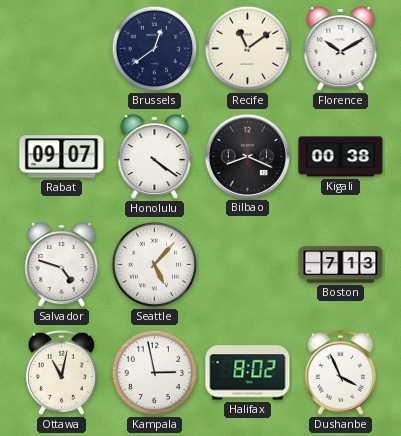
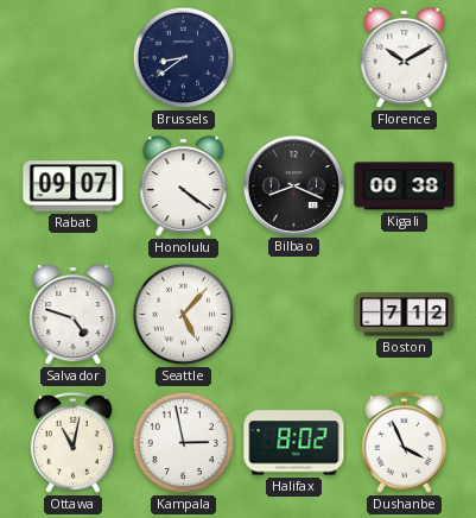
Brussels: 12:39 -> 8:39
Recife: 11:09 -> none
Boston: 7:13 -> 7:12
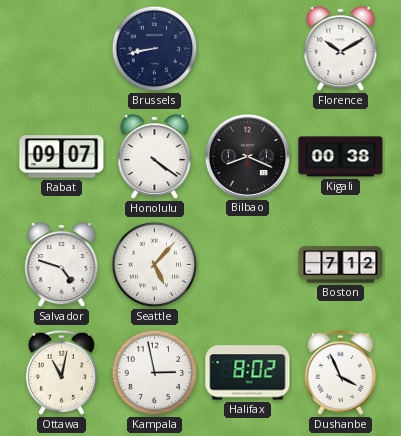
Brussels: 8:39 -> 8:43
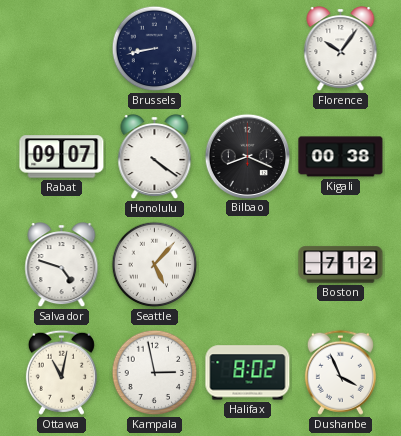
Florence: 10:10 -> 10:06
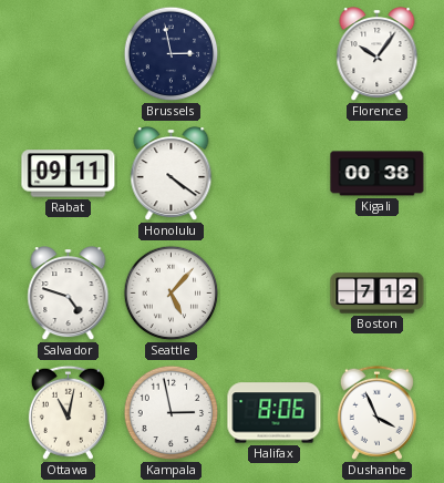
Brussels: 8:43 -> 2:58
Rabat: 09:07 -> 09:11
Bilbao: 8:19 -> none
Halifax: 8:02 -> 8:06
